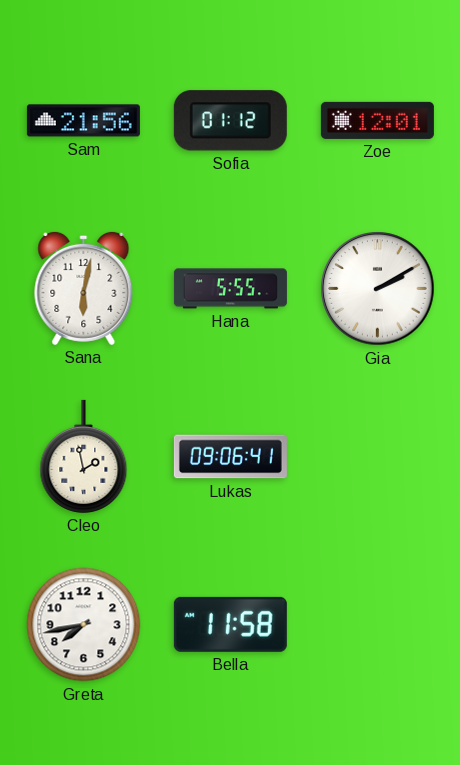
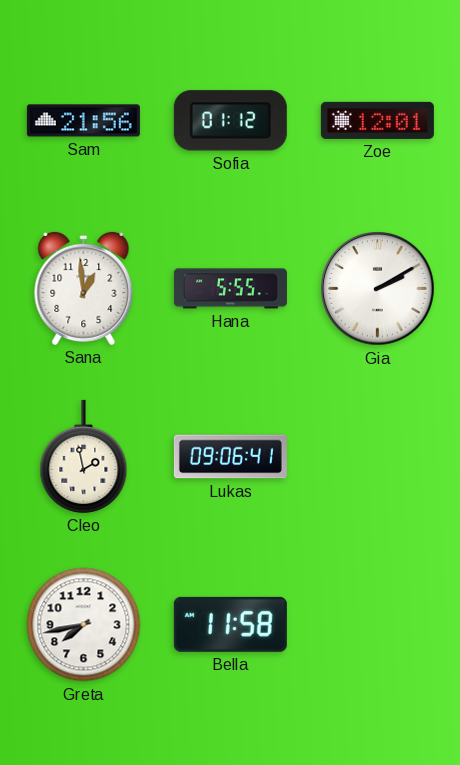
Sana: 6:02 -> 12:59
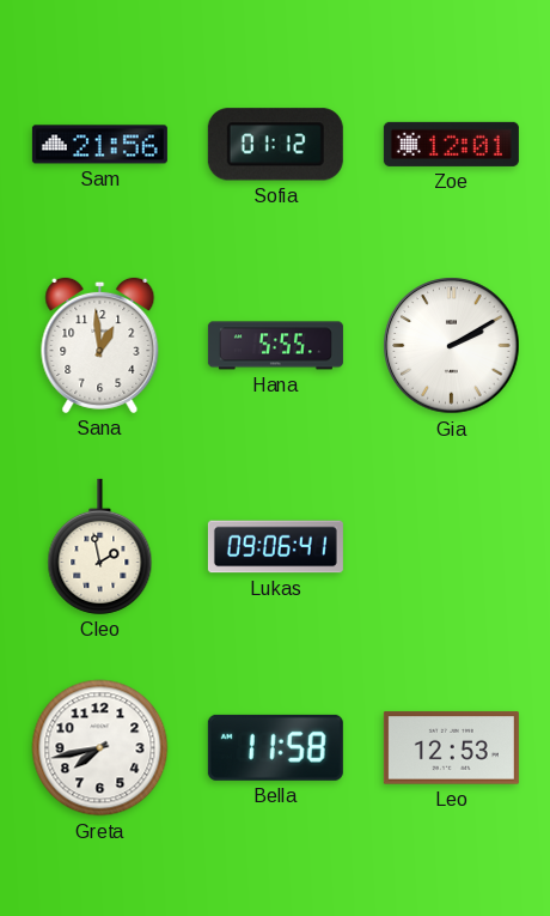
Leo: none -> 12:53
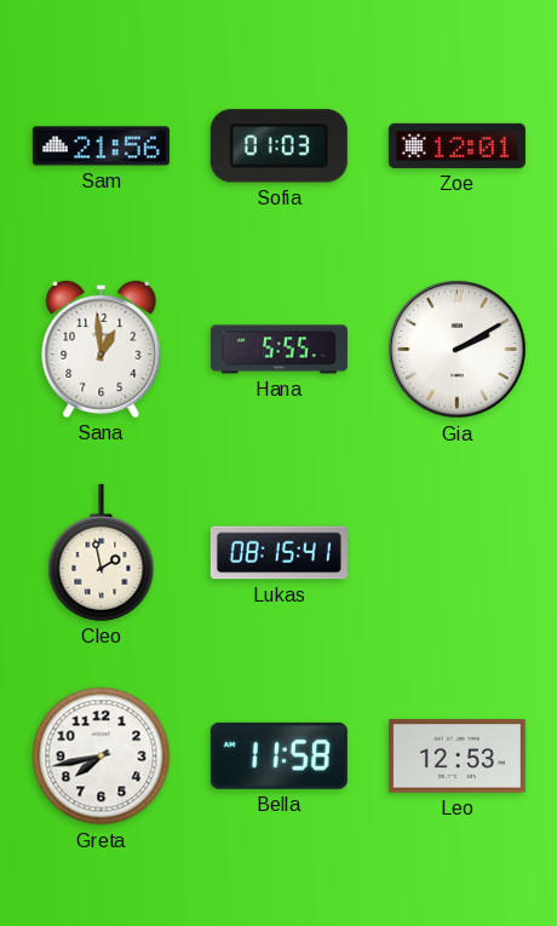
Sofia: 01:12 -> 01:03
Lukas: 09:06 -> 08:15
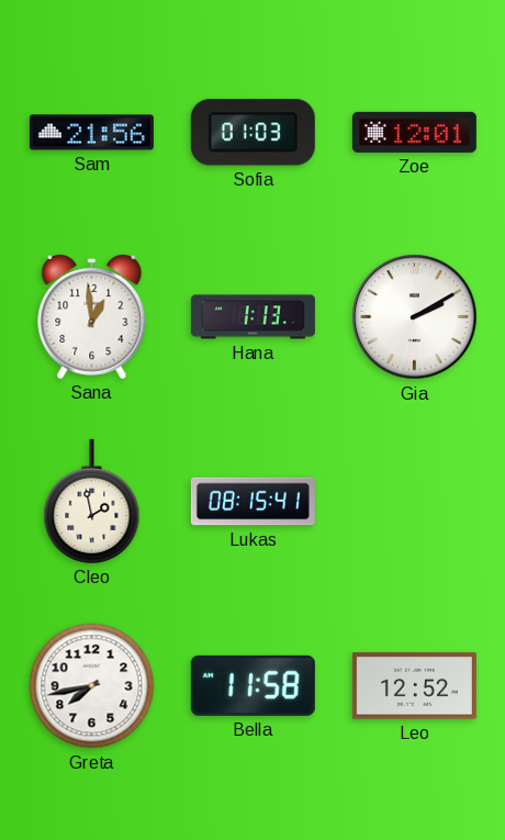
Hana: 5:55 -> 1:13
Leo: 12:53 -> 12:52
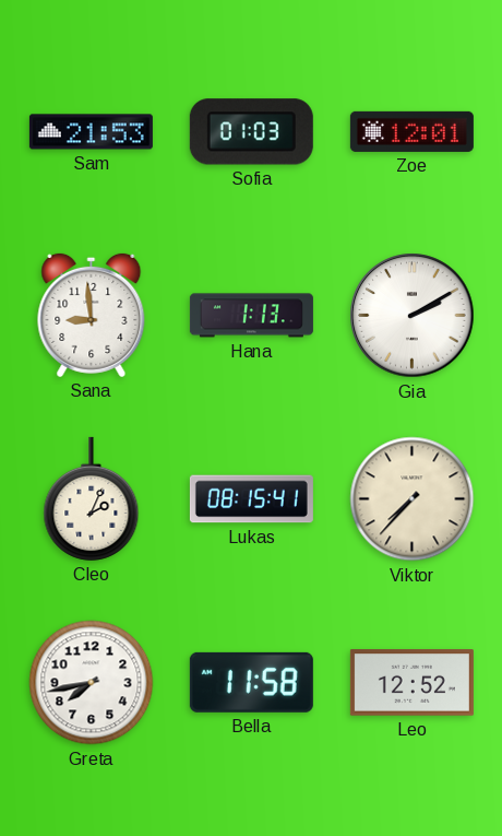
Sam: 21:56 -> 21:53
Sana: 12:59 -> 8:59
Cleo: 1:58 -> 2:04
Viktor: none -> 7:37
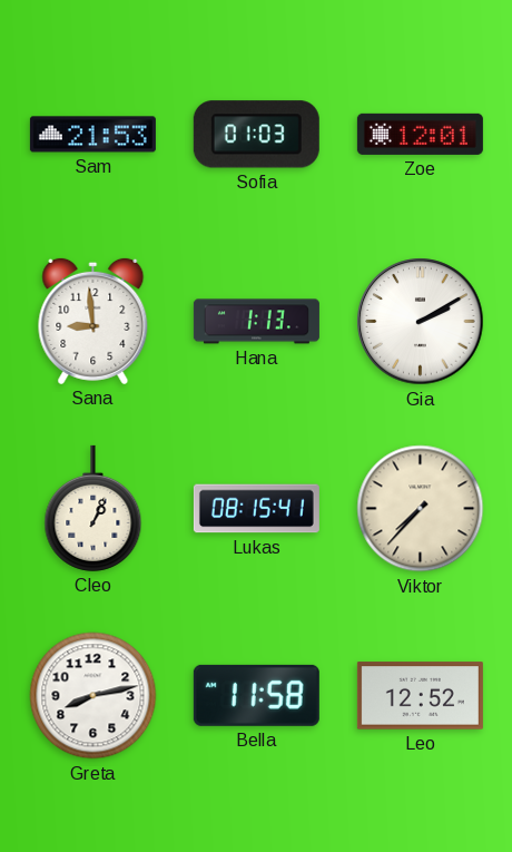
Cleo: 2:04 -> 1:04
Greta: 7:43 -> 8:13
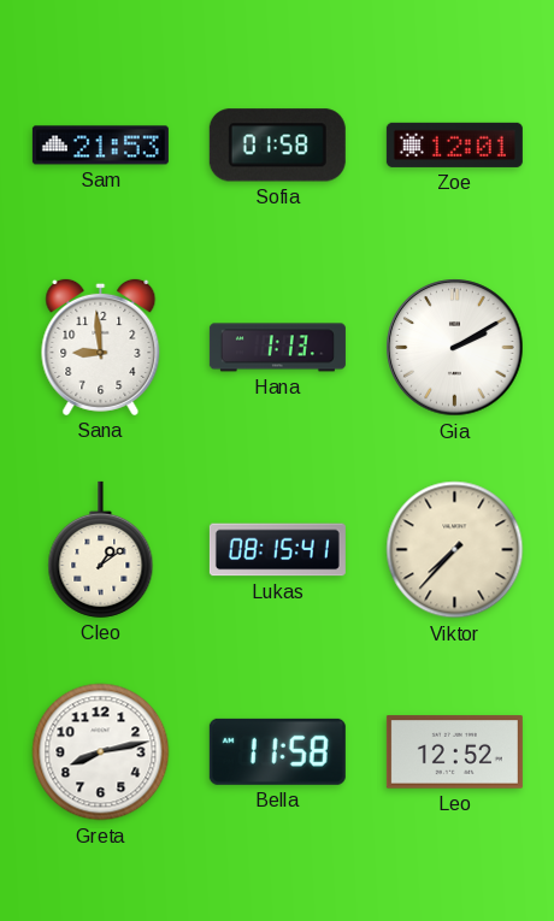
Sofia: 01:03 -> 01:58
Cleo: 1:04 -> 1:09
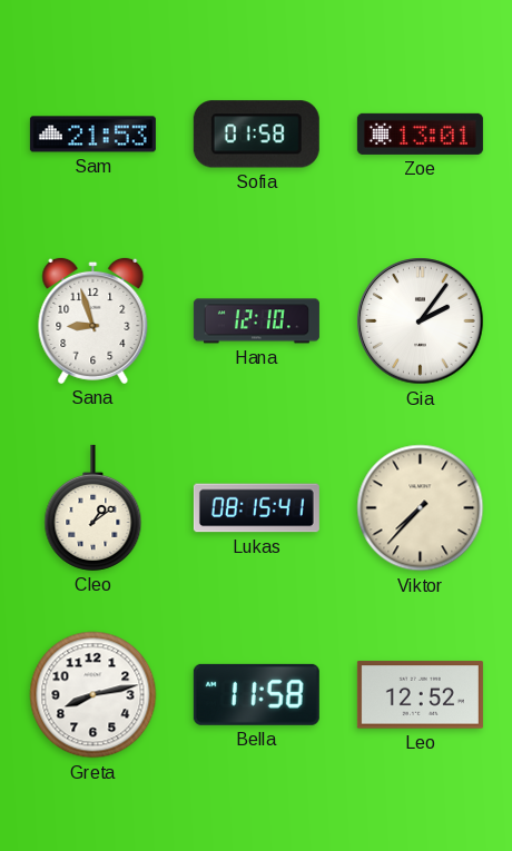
Zoe: 12:01 -> 13:01
Sana: 8:59 -> 8:57
Hana: 1:13 -> 12:10
Gia: 2:10 -> 2:06
